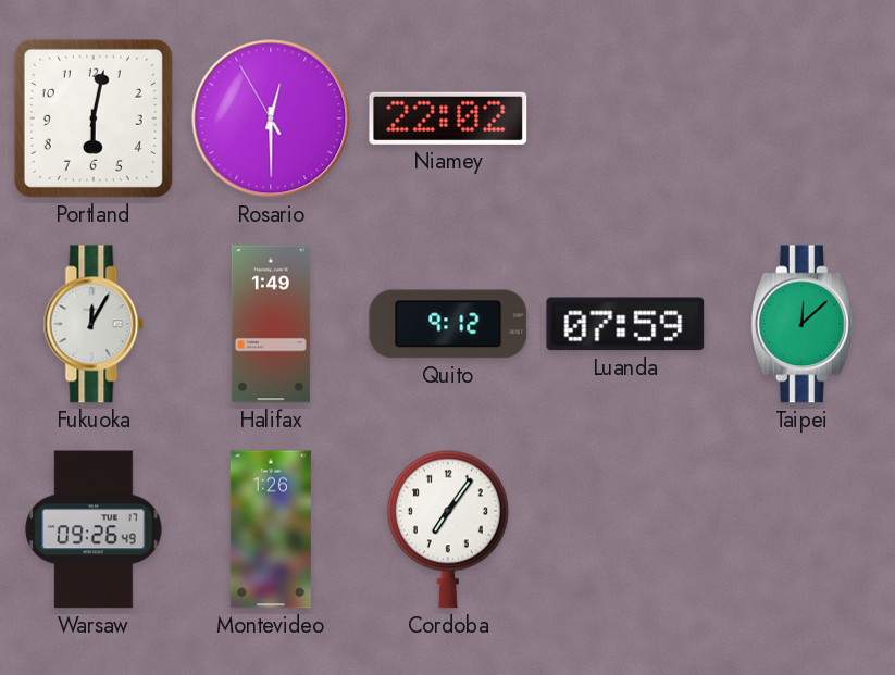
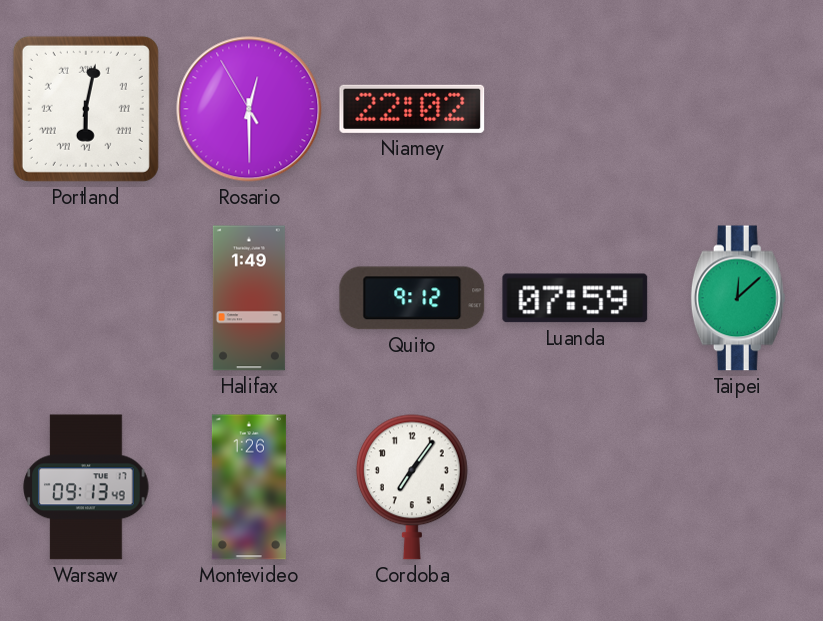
Portland numerals: Arabic -> Roman
Fukuoka: 12:05 -> none
Warsaw: 09:26 -> 09:13
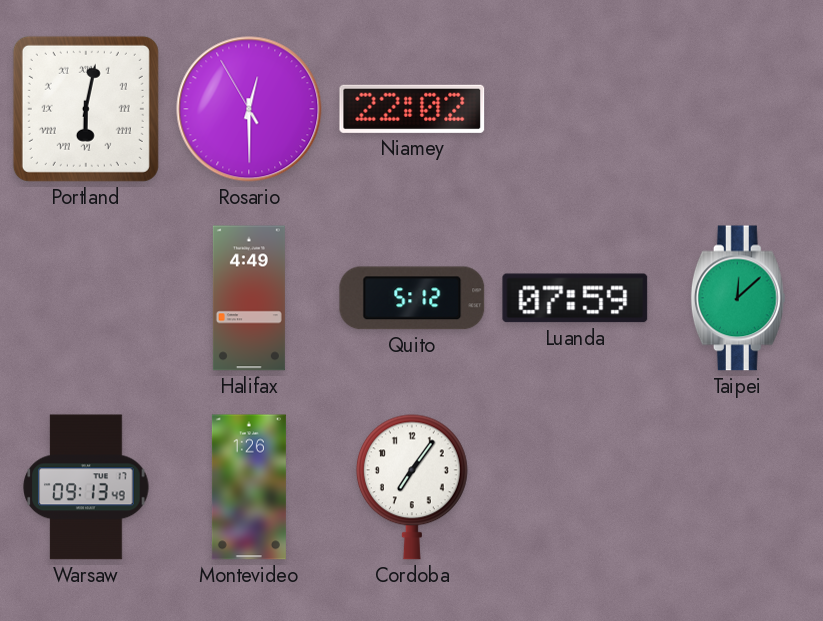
Halifax: 1:49 -> 4:49
Quito: 9:12 -> 5:12
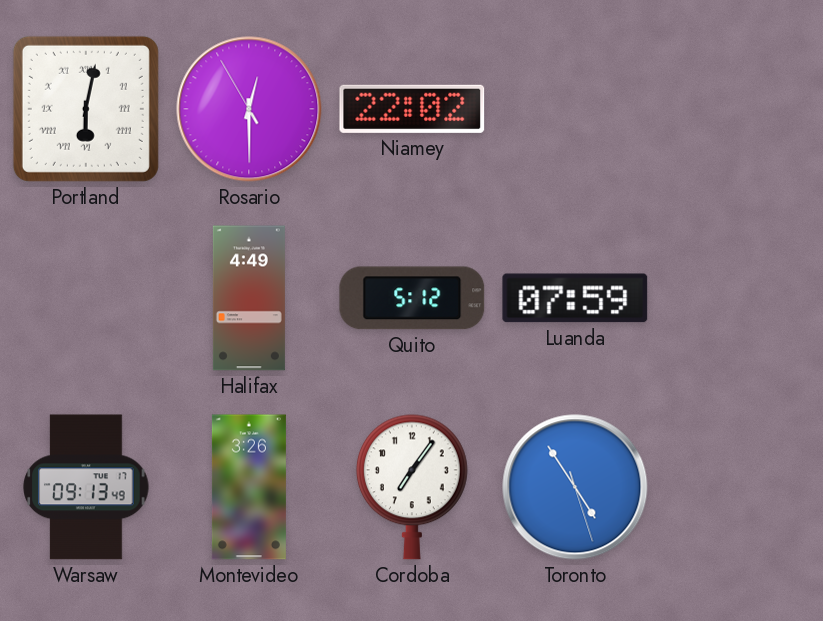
Taipei: 12:08 -> none
Montevideo: 1:26 -> 3:26
Toronto: none -> 4:54
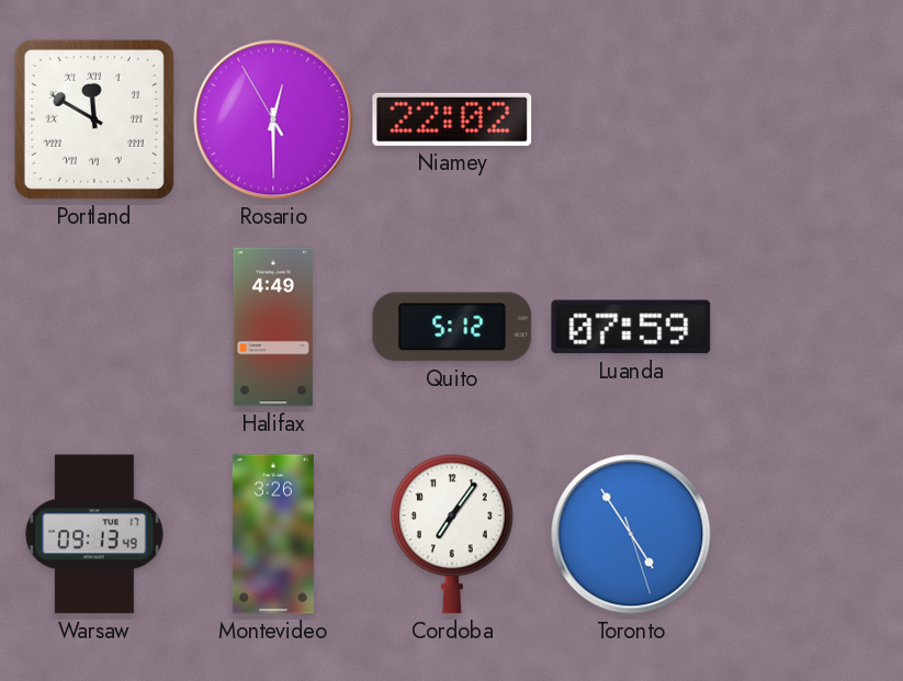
Portland: 6:02 -> 11:50
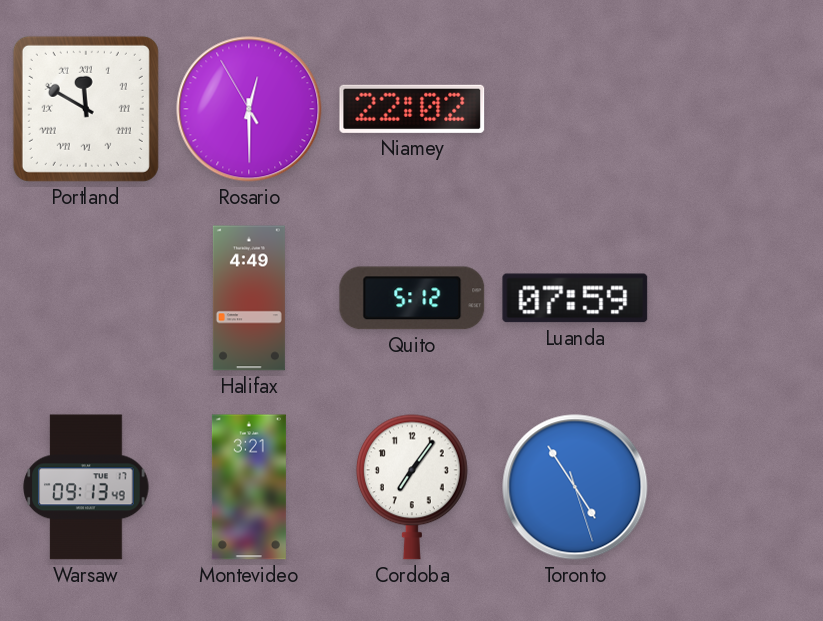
Montevideo: 3:26 -> 3:21
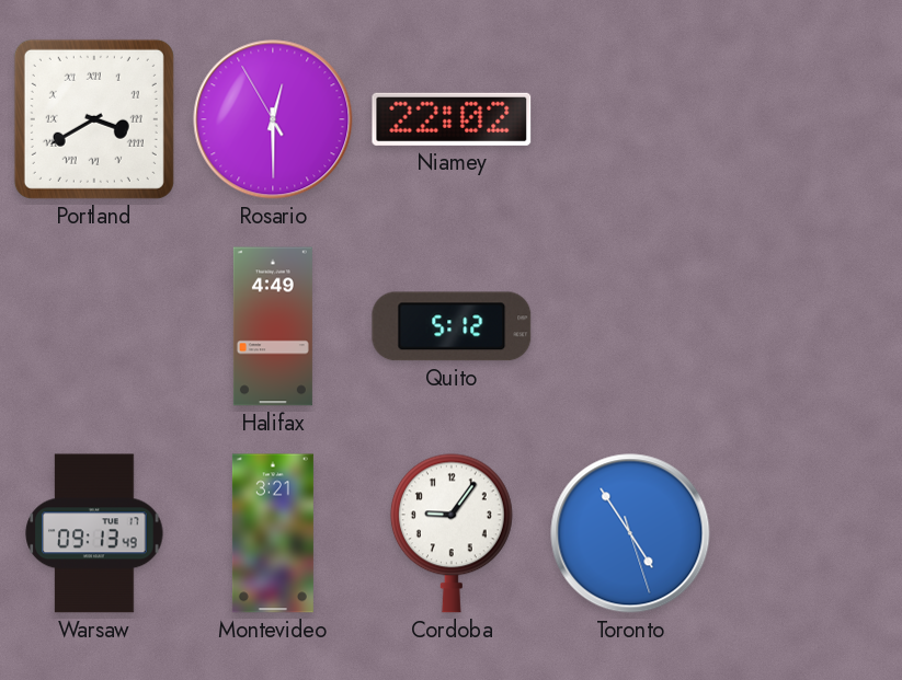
Portland: 11:50 -> 3:40
Luanda: 07:59 -> none
Cordoba: 7:06 -> 9:06
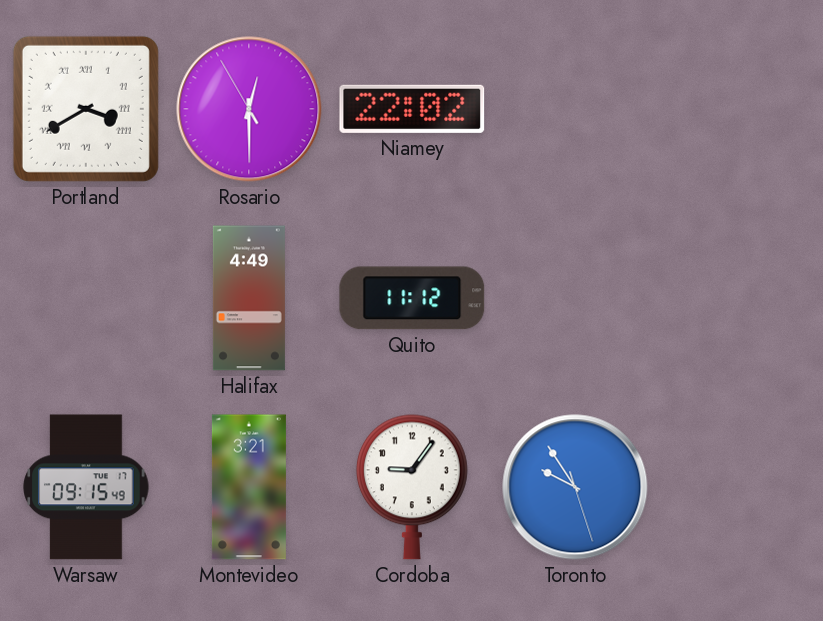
Quito: 5:12 -> 11:12
Warsaw: 09:13 -> 09:15
Toronto: 4:54 -> 9:54
